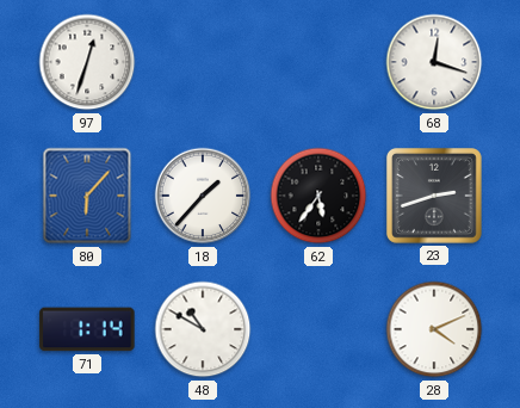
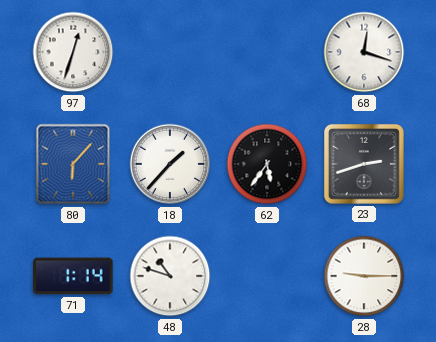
48: 10:50 -> 10:48
28: 4:11 -> 9:15
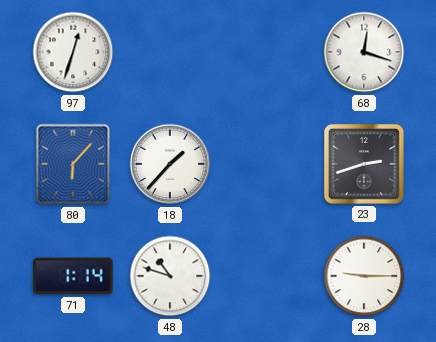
62: 5:36 -> none
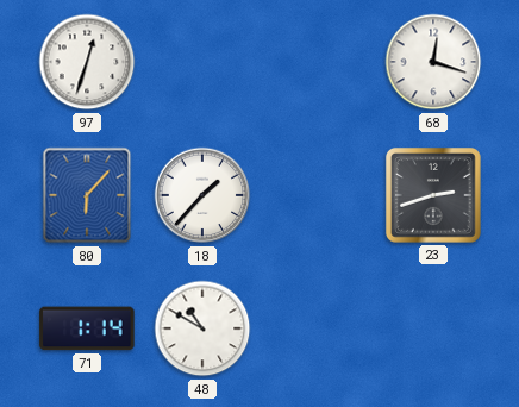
48: 10:48 -> 10:50
28: 9:15 -> none
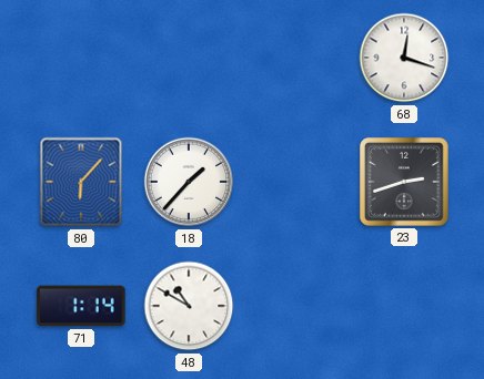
97: 12:33 -> none
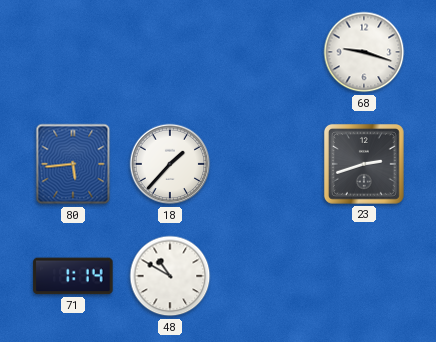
68: 12:18 -> 9:18
80: 6:07 -> 5:44
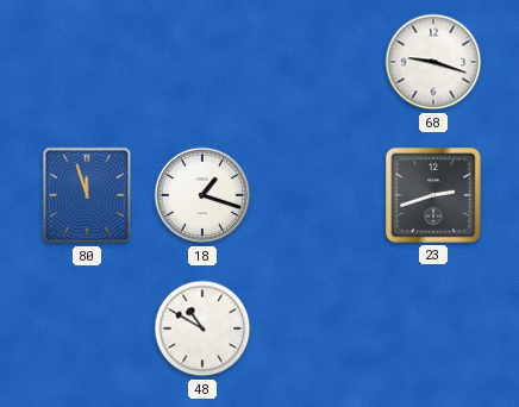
80: 5:44 -> 11:57
18: 1:37 -> 1:18
71: 1:14 -> none
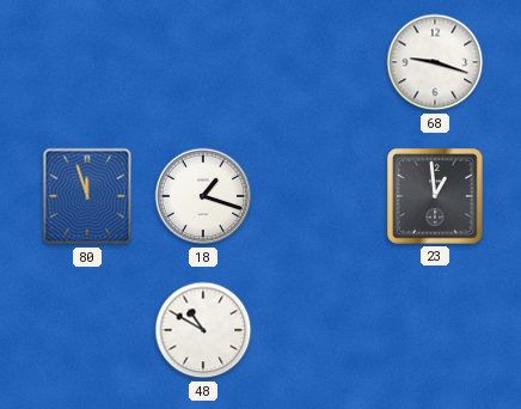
23: 2:42 -> 12:59
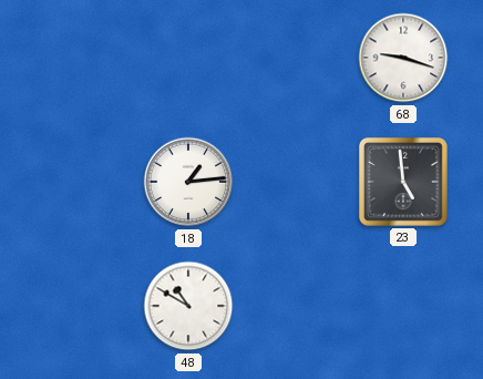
80: 11:57 -> none
18: 1:18 -> 1:14
23: 12:59 -> 4:59
